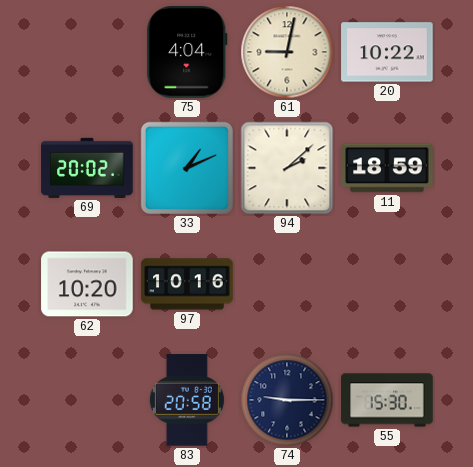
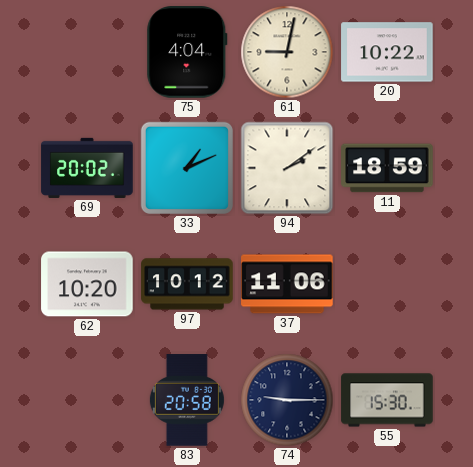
94: 2:08 -> 2:09
97: 10:16 -> 10:12
37: none -> 11:06
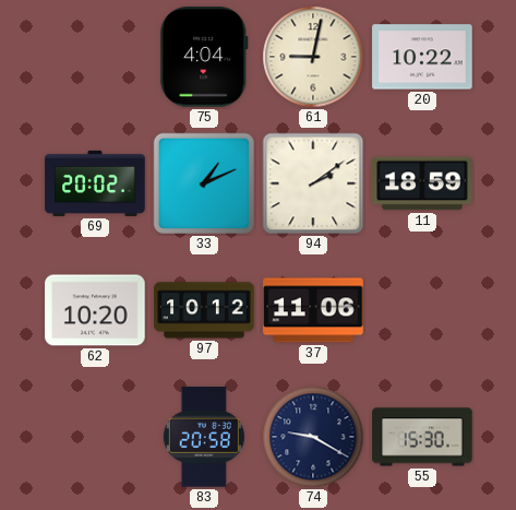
74: 9:15 -> 9:20
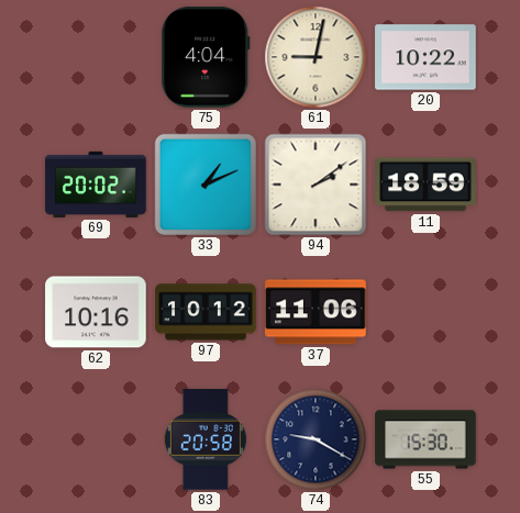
62: 10:20 -> 10:16
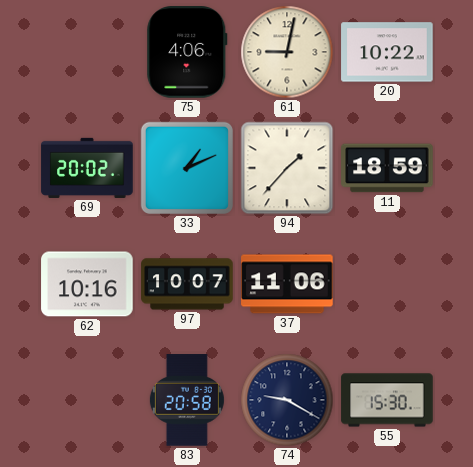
75: 4:04 -> 4:06
94: 2:09 -> 1:37
97: 10:12 -> 10:07
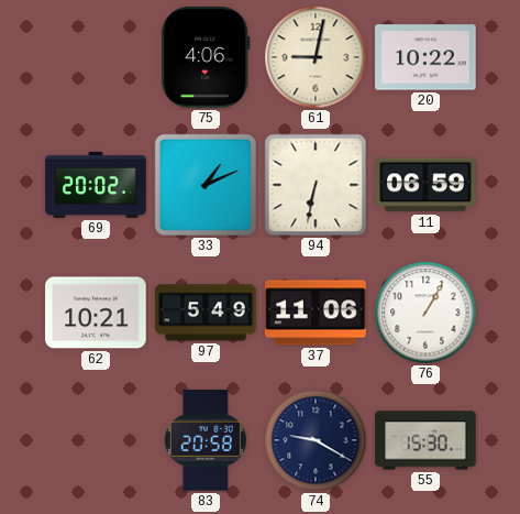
94: 1:37 -> 6:32
11: 18:59 -> 06:59
62: 10:16 -> 10:21
97: 10:07 -> 5:49
76: none -> 1:05
